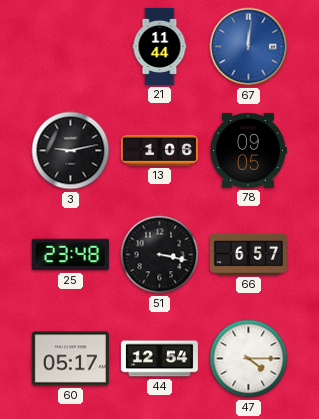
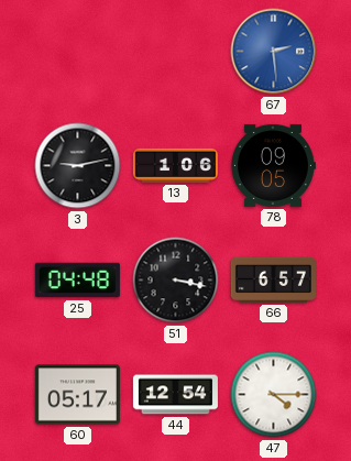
21: 11:44 -> none
67: 12:01 -> 2:29
25: 23:48 -> 04:48
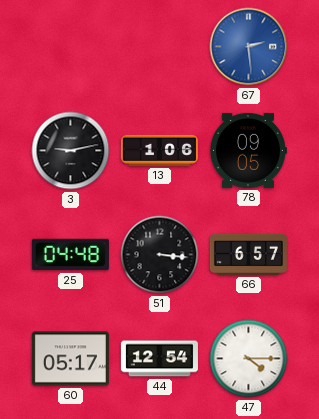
51: 3:17 -> 3:16
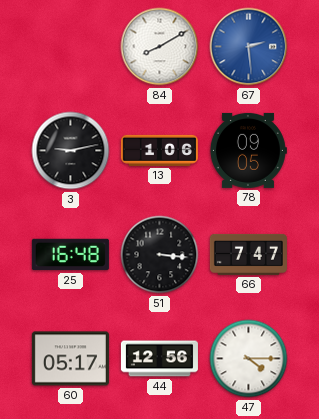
84: none -> 8:10
25: 04:48 -> 16:48
66: 6:57 -> 7:47
44: 12:54 -> 12:56
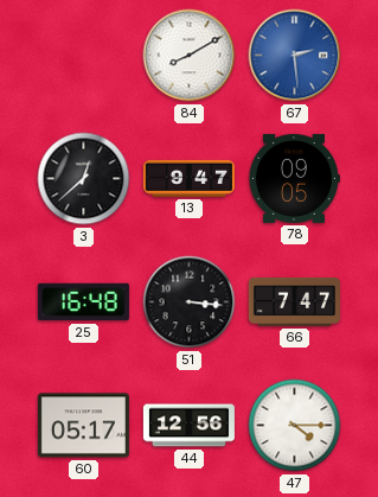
3: 9:13 -> 12:38
13: 1:06 -> 9:47
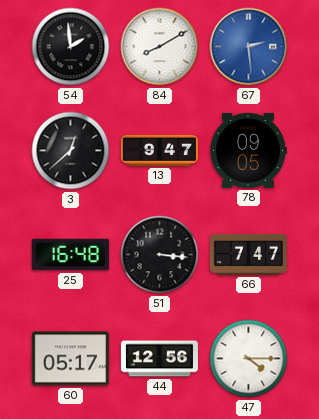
54: none -> 1:59
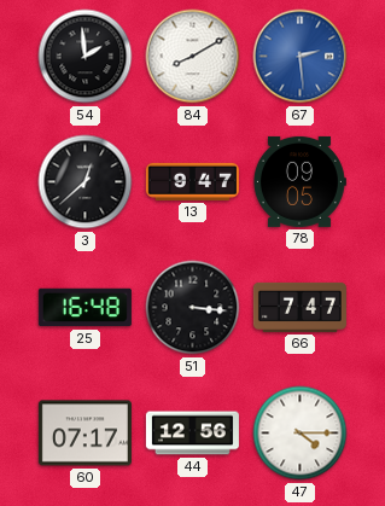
60: 05:17 -> 07:17
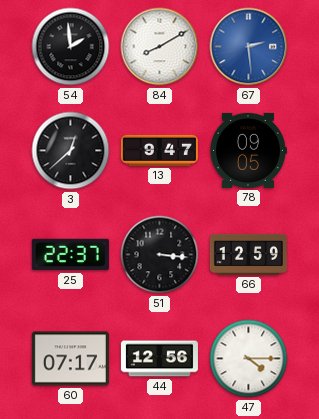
25: 16:48 -> 22:37
66: 7:47 -> 12:59
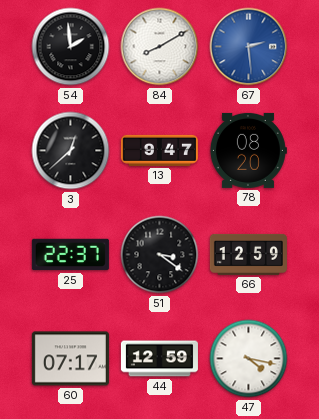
78: 09:05 -> 08:20
51: 3:16 -> 3:21
44: 12:56 -> 12:59
47: 4:15 -> 4:17
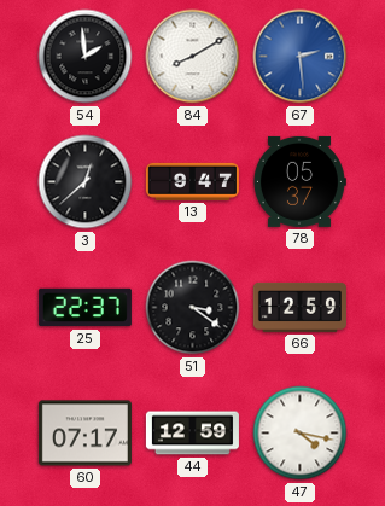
78: 08:20 -> 05:37
